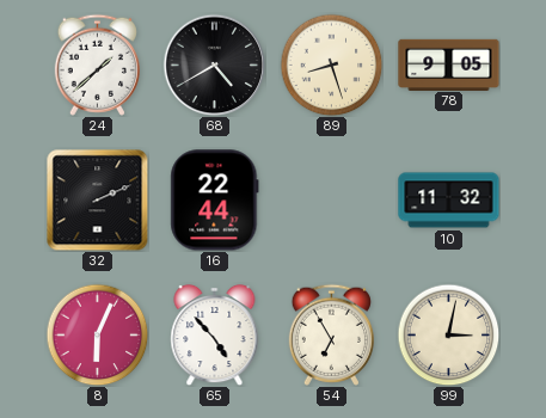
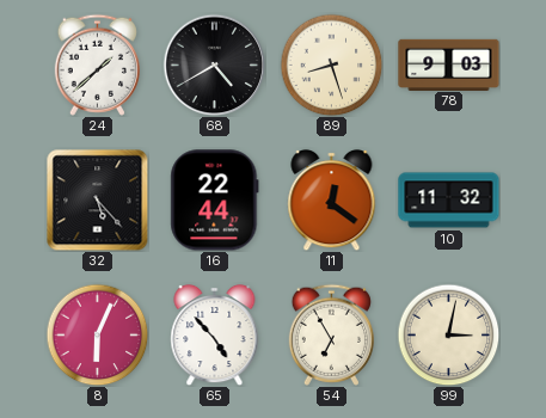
78: 9:05 -> 9:03
32: 2:11 -> 5:23
11: none -> 12:21
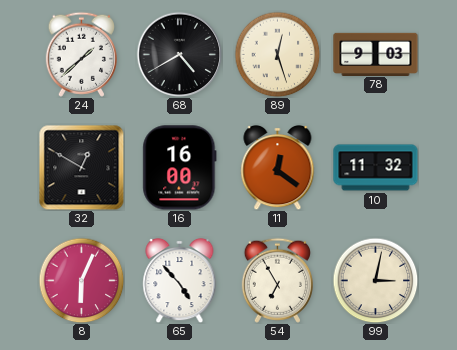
89: 8:27 -> 12:27
32: 5:23 -> 12:50
16: 22:44 -> 16:00
